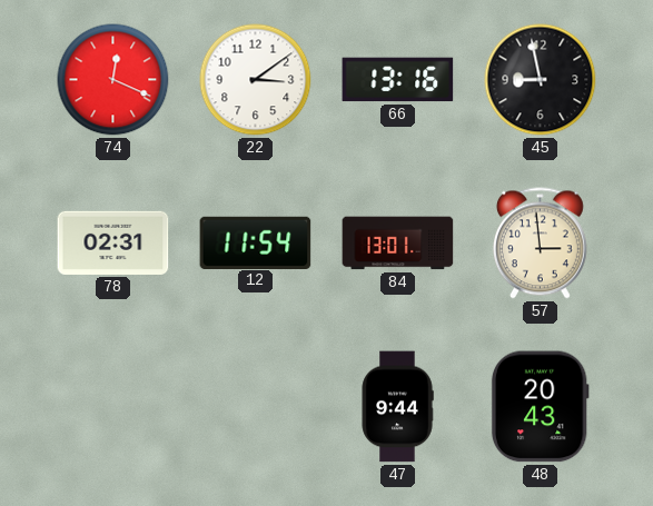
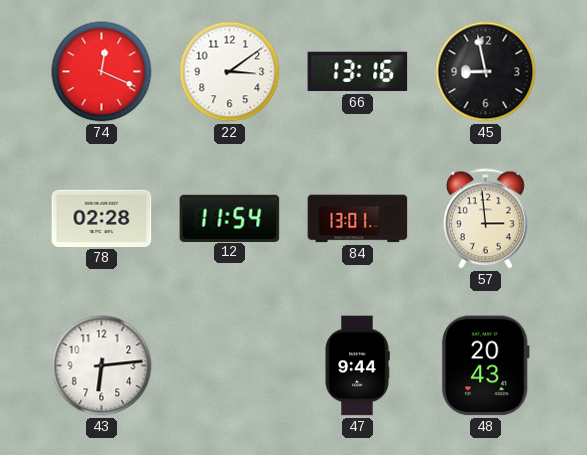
78: 02:31 -> 02:28
43: none -> 6:14
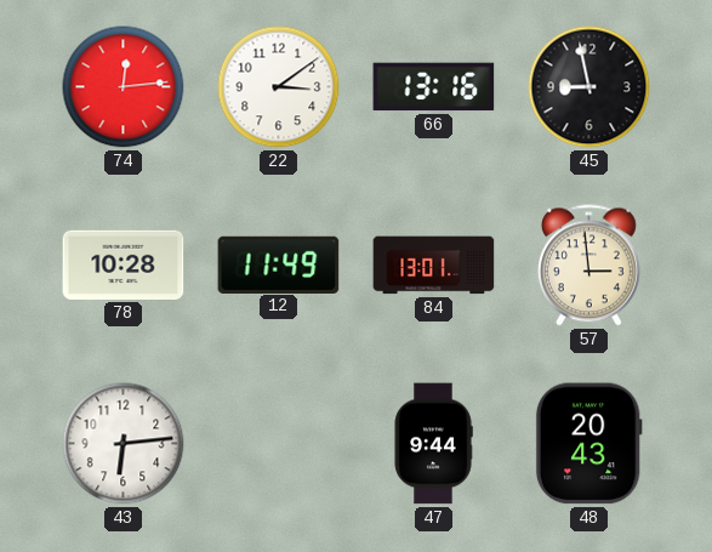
74: 12:19 -> 12:14
78: 02:28 -> 10:28
12: 11:54 -> 11:49
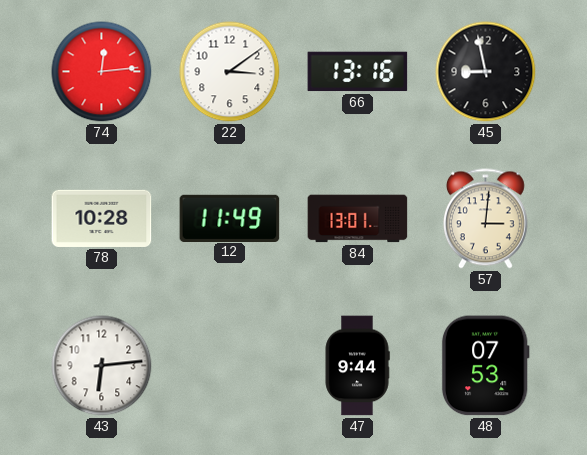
57: 2:59 -> 3:01
48: 20:43 -> 07:53
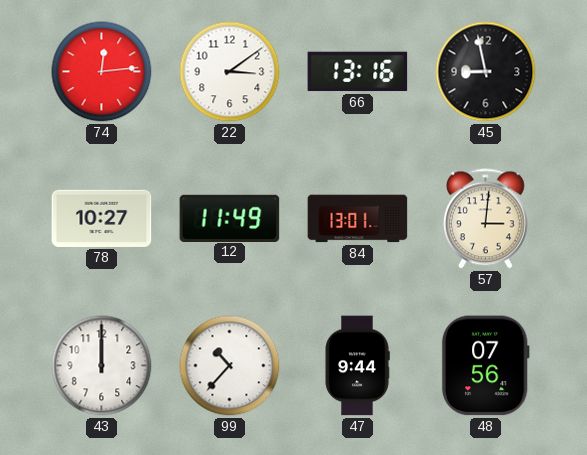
78: 10:28 -> 10:27
43: 6:14 -> 12:00
99: none -> 10:37
48: 07:53 -> 07:56
